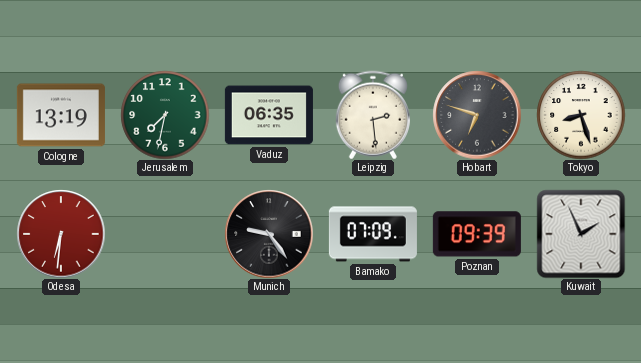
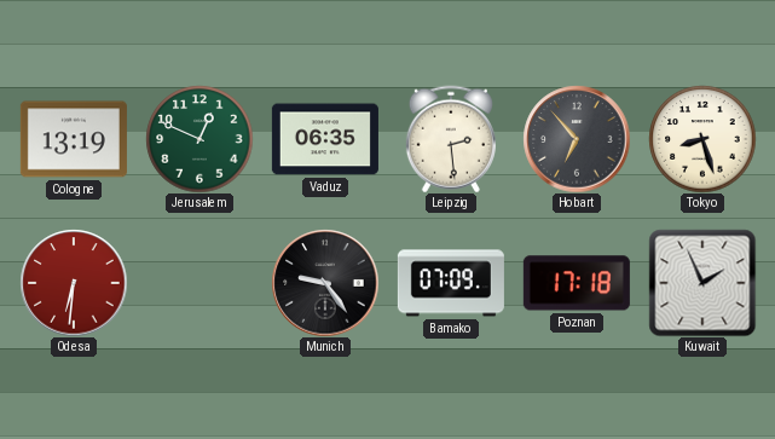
Jerusalem: 7:32 -> 12:49
Hobart: 6:48 -> 6:53
Poznan: 09:39 -> 17:18
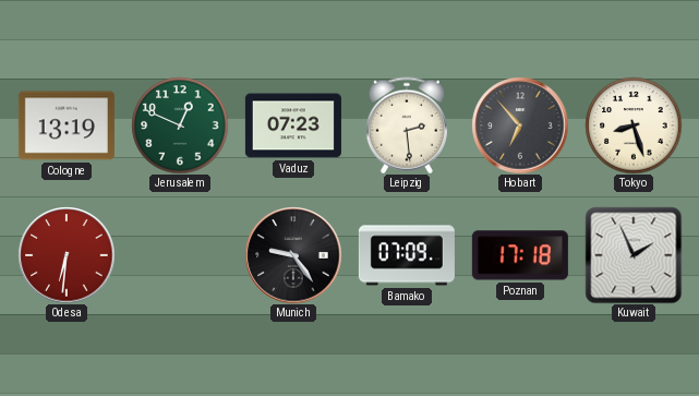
Vaduz: 06:35 -> 07:23
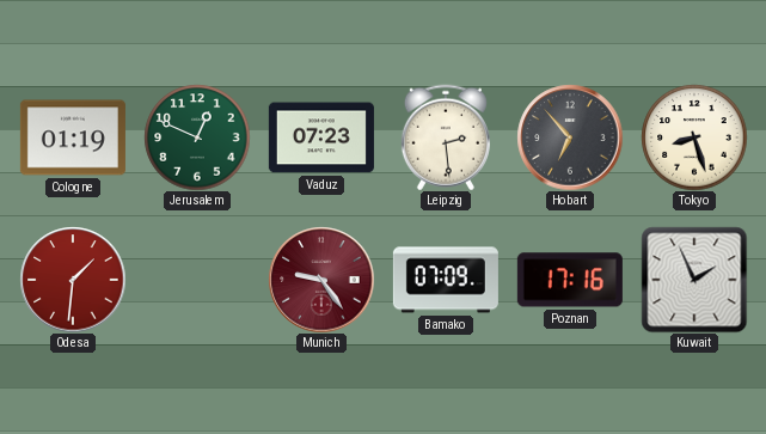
Cologne: 13:19 -> 01:19
Odesa: 6:31 -> 1:31
Munich dial: black -> burgundy
Poznan: 17:18 -> 17:16
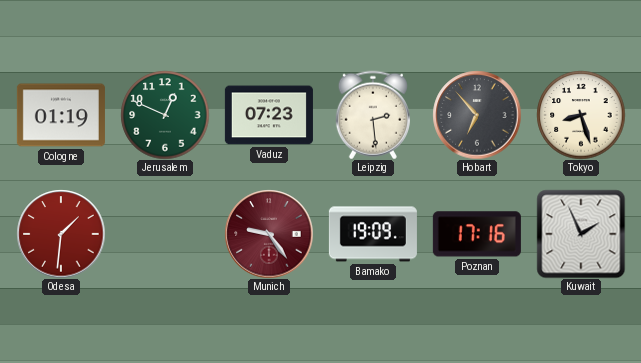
Bamako: 07:09 -> 19:09
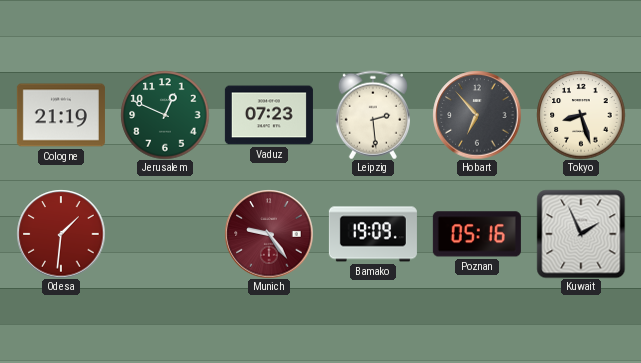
Cologne: 01:19 -> 21:19
Poznan: 17:16 -> 05:16
